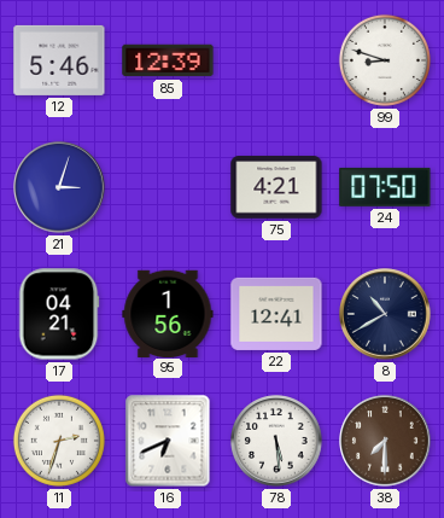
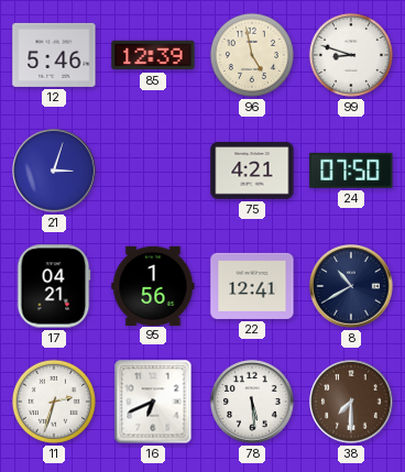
96: none -> 4:58
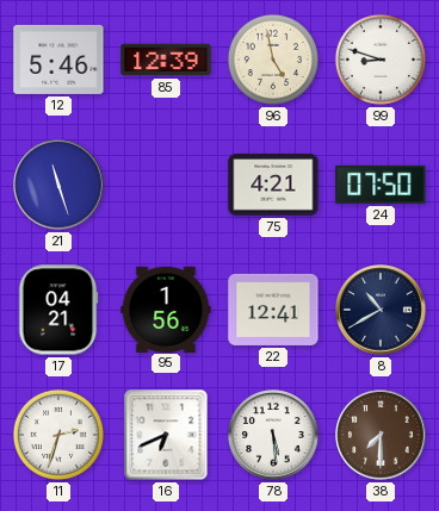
21: 3:03 -> 11:27
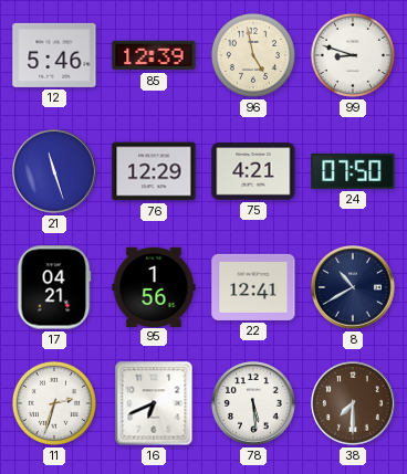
76: none -> 12:29
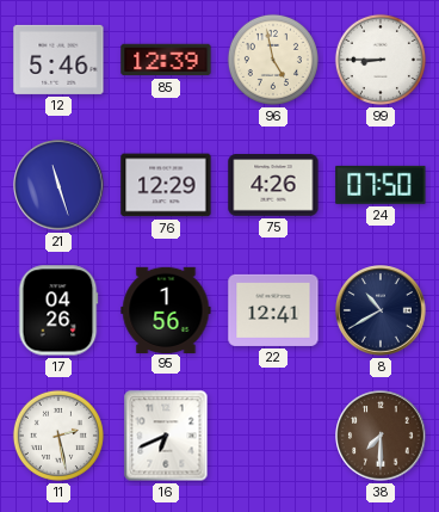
99: 8:48 -> 8:45
75: 4:21 -> 4:26
17: 04:21 -> 04:26
11: 2:33 -> 2:28
78: 5:29 -> none
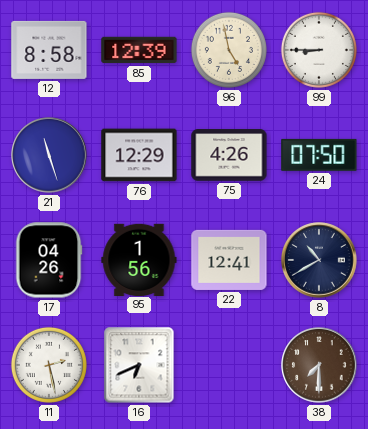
12: 5:46 -> 8:58
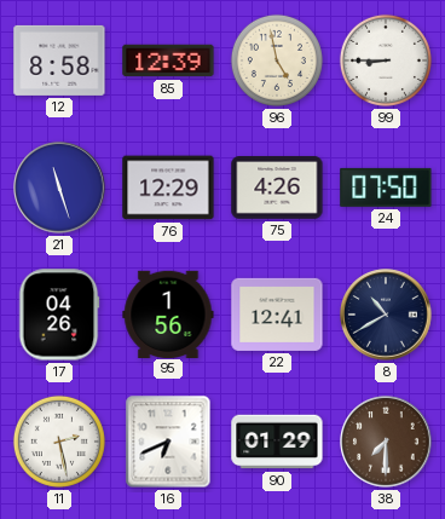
90: none -> 01:29
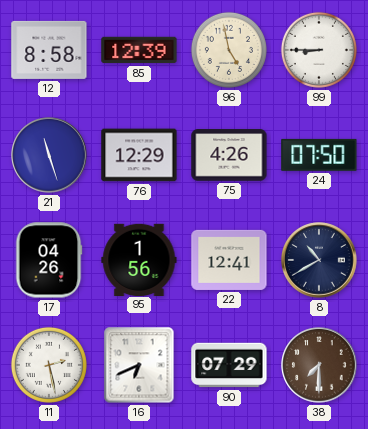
90: 01:29 -> 07:29
